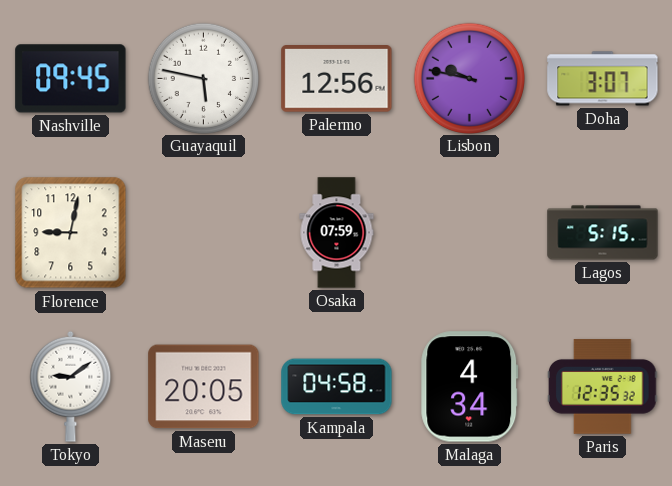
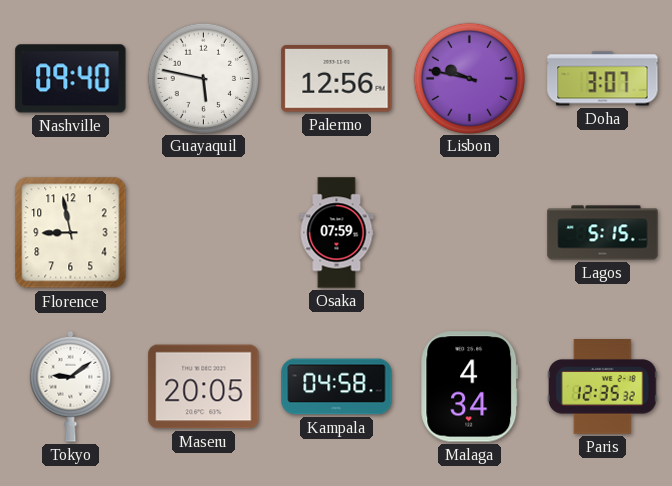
Nashville: 09:45 -> 09:40
Florence: 9:02 -> 8:58
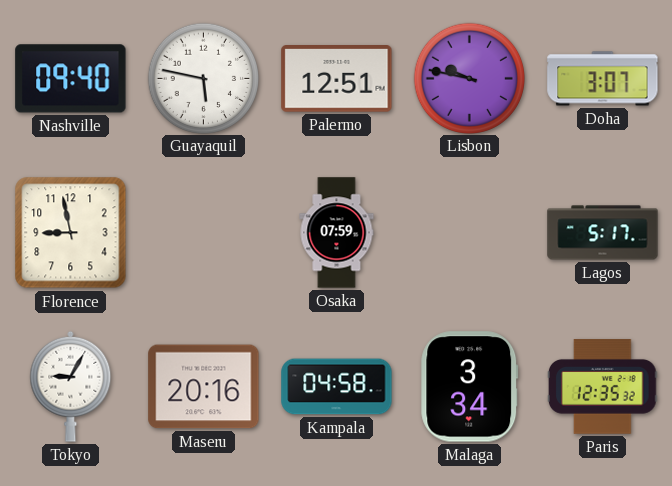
Palermo: 12:56 -> 12:51
Lagos: 5:15 -> 5:17
Tokyo: 9:09 -> 9:05
Maseru: 20:05 -> 20:16
Malaga: 4:34 -> 3:34
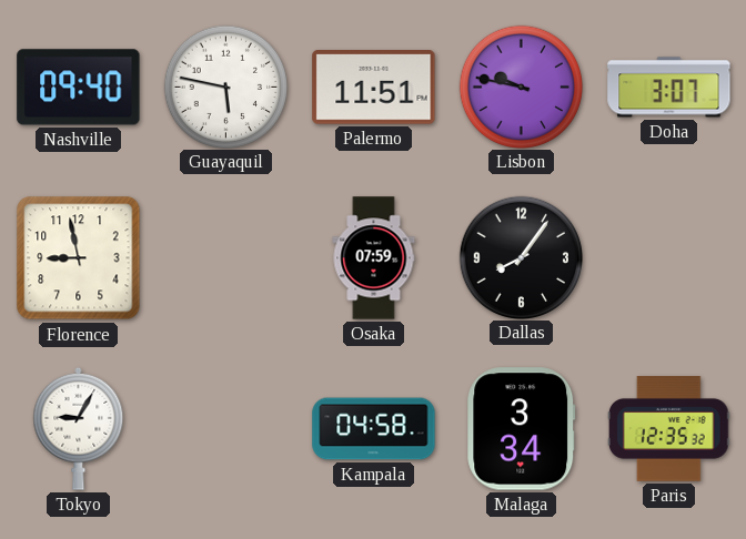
Palermo: 12:51 -> 11:51
Dallas: none -> 8:06
Lagos: 5:17 -> none
Maseru: 20:16 -> none
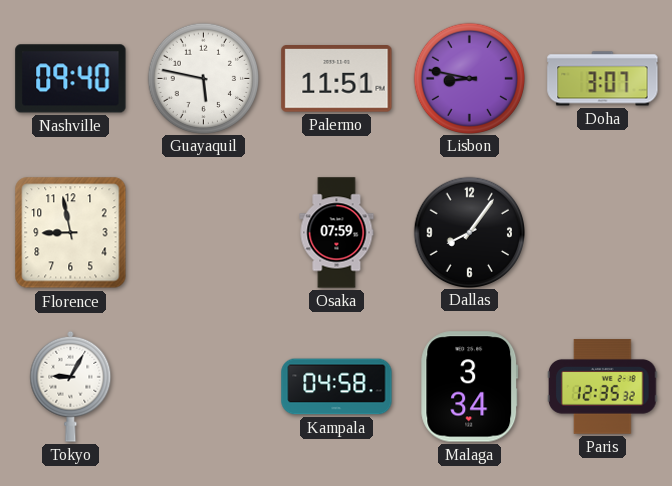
Lisbon: 9:47 -> 8:47
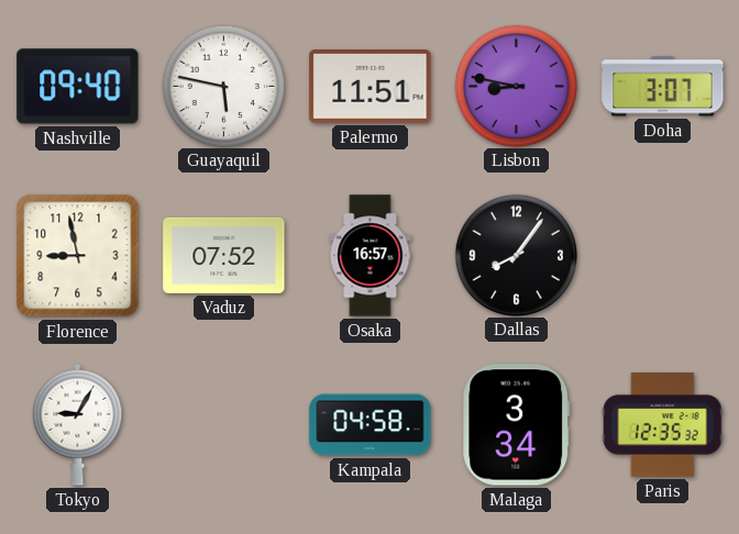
Vaduz: none -> 07:52
Osaka: 07:59 -> 16:57
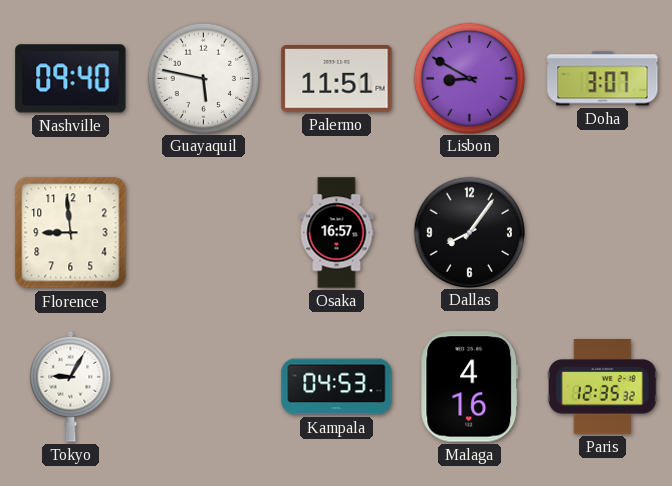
Lisbon: 8:47 -> 8:50
Florence: 8:58 -> 8:59
Vaduz: 07:52 -> none
Kampala: 04:58 -> 04:53
Malaga: 3:34 -> 4:16
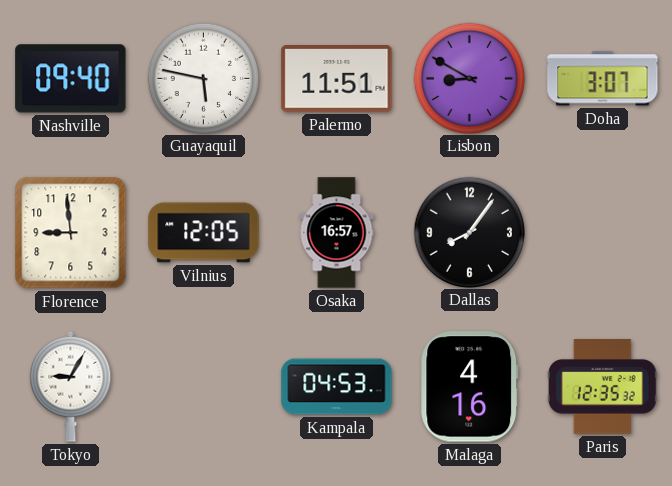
Vilnius: none -> 12:05
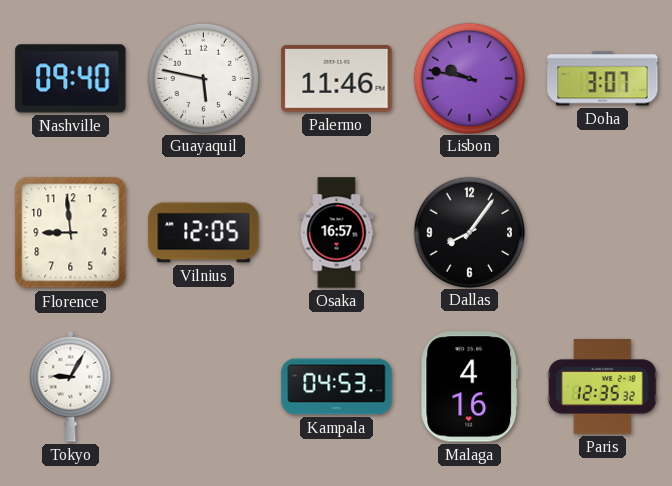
Palermo: 11:51 -> 11:46
Lisbon: 8:50 -> 9:47
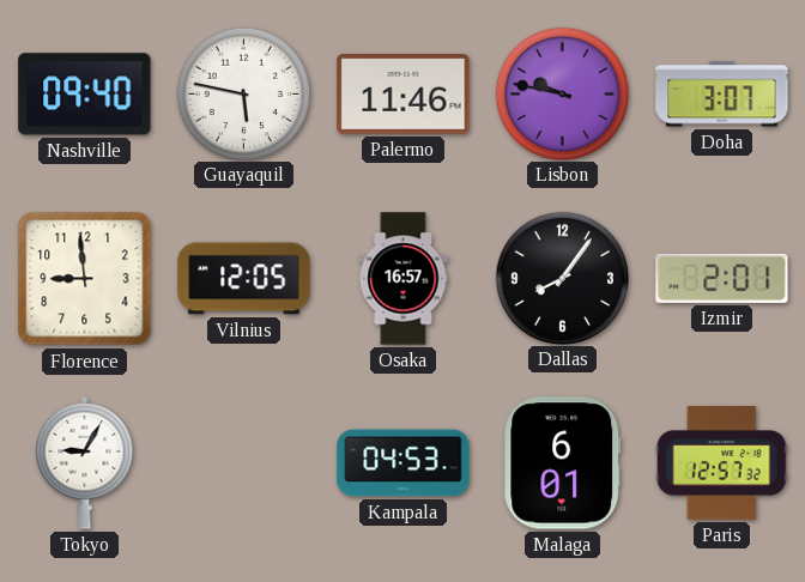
Izmir: none -> 2:01
Malaga: 4:16 -> 6:01
Paris: 12:35 -> 12:57
